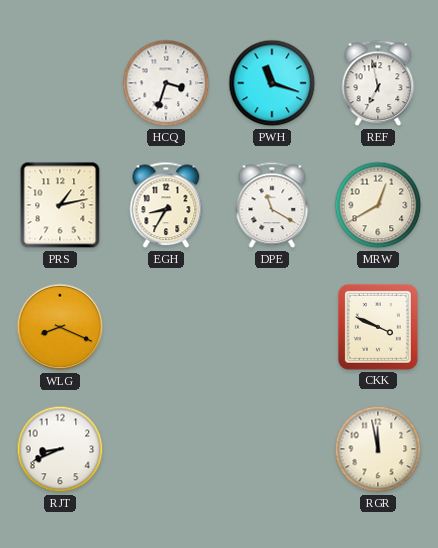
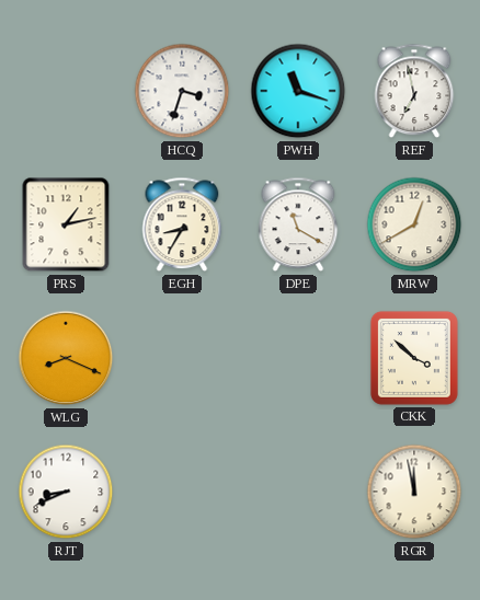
CKK: 3:49 -> 3:52
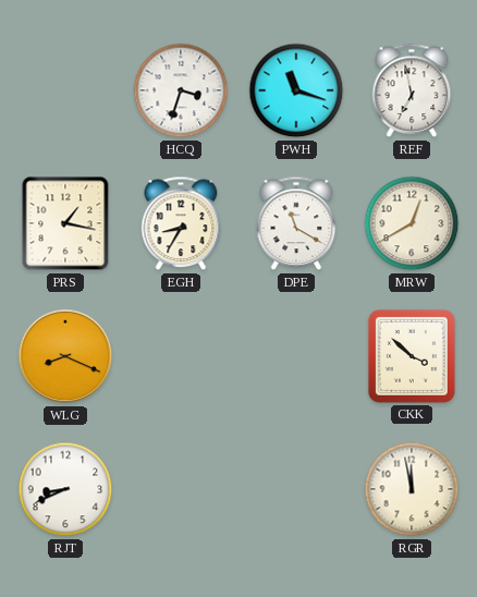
PRS: 1:13 -> 1:17
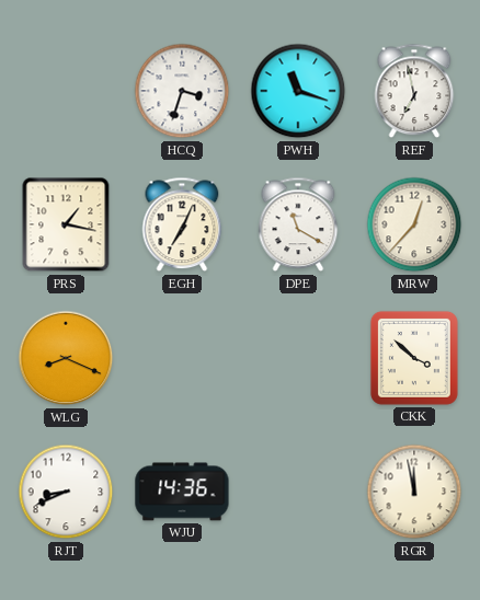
EGH: 8:35 -> 7:04
MRW: 12:40 -> 12:37
WJU: none -> 14:36
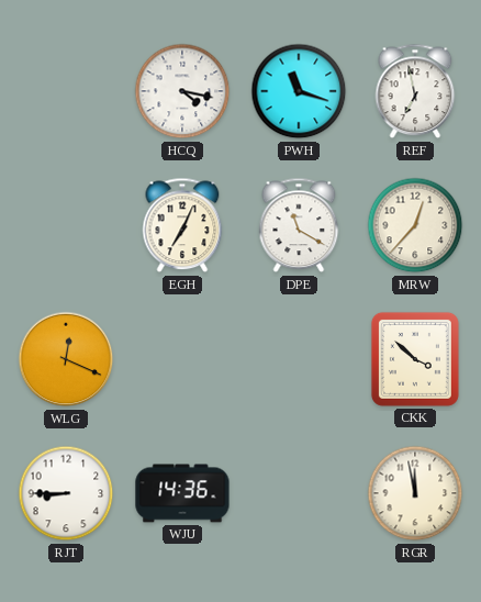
HCQ: 3:33 -> 4:17
PRS: 1:17 -> none
WLG: 8:19 -> 12:19
RJT: 8:41 -> 8:45
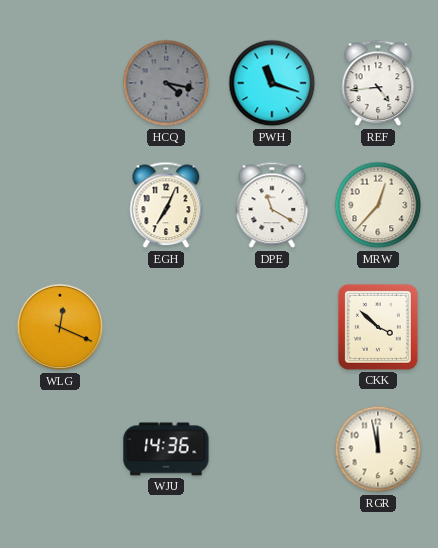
HCQ dial: white -> grey
REF: 6:58 -> 4:44
RJT: 8:45 -> none
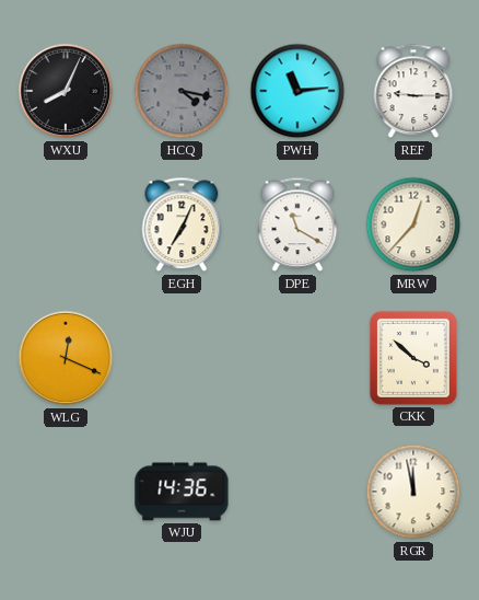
WXU: none -> 8:04
PWH: 11:18 -> 11:14
REF: 4:44 -> 9:15
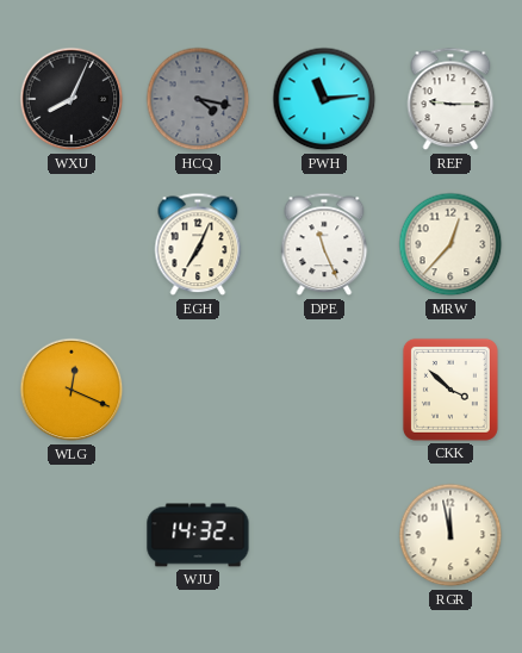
DPE: 11:20 -> 11:26
WJU: 14:36 -> 14:32
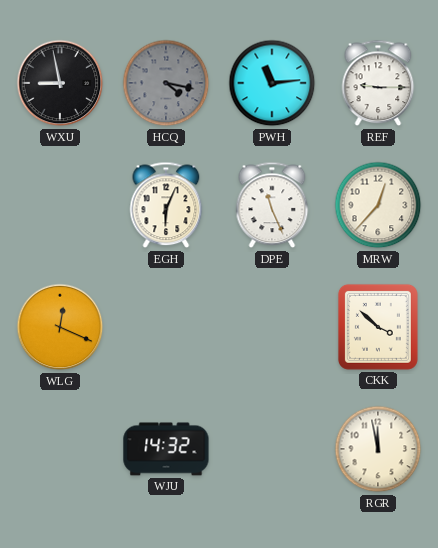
WXU: 8:04 -> 8:58
EGH: 7:04 -> 6:04
